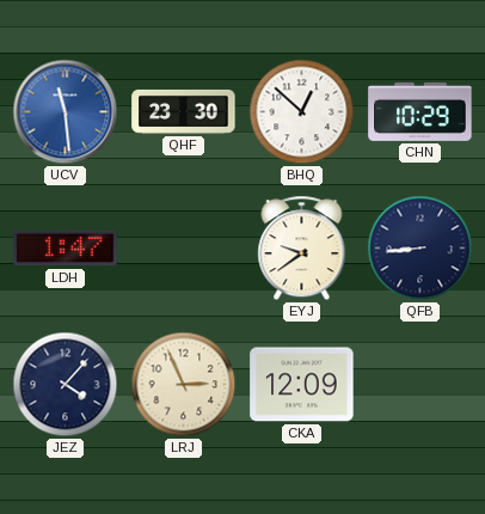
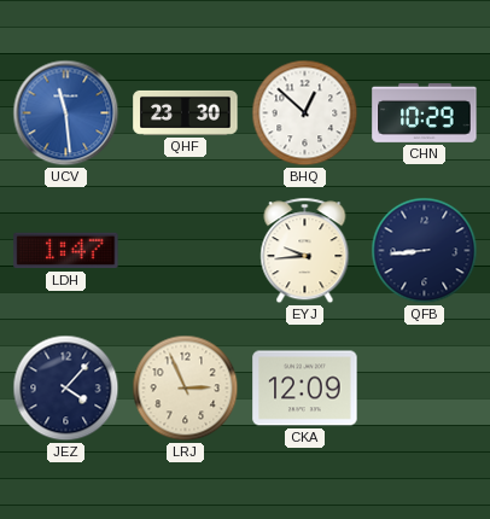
EYJ: 9:39 -> 9:44
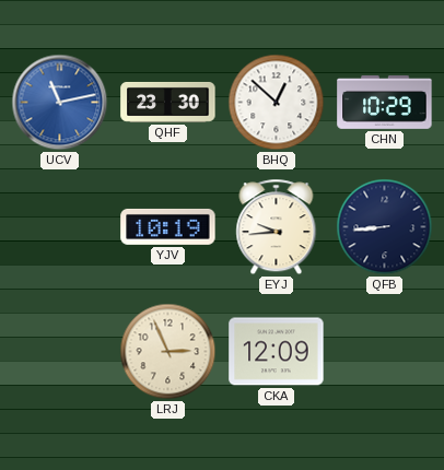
UCV: 11:29 -> 11:13
LDH: 1:47 -> none
YJV: none -> 10:19
JEZ: 4:07 -> none
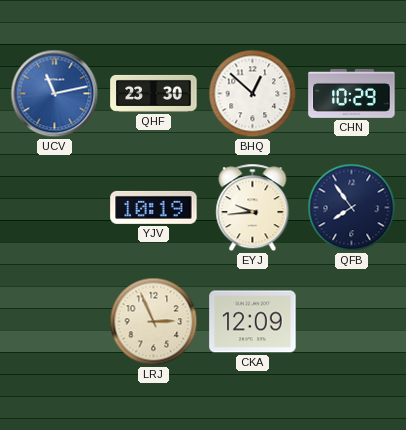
QFB: 8:44 -> 7:54
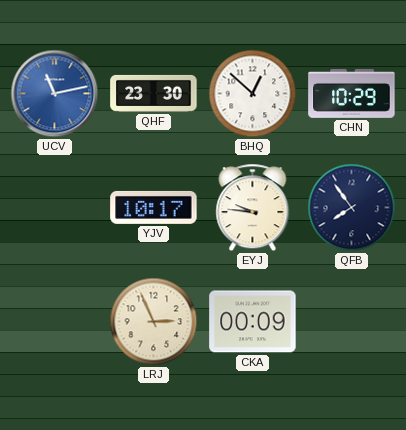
YJV: 10:19 -> 10:17
EYJ: 9:44 -> 9:46
CKA: 12:09 -> 00:09
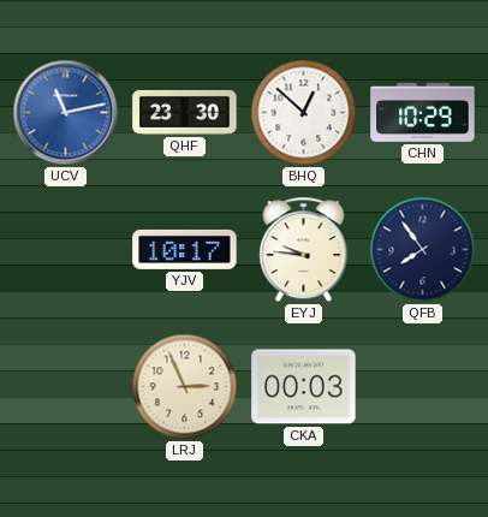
CKA: 00:09 -> 00:03
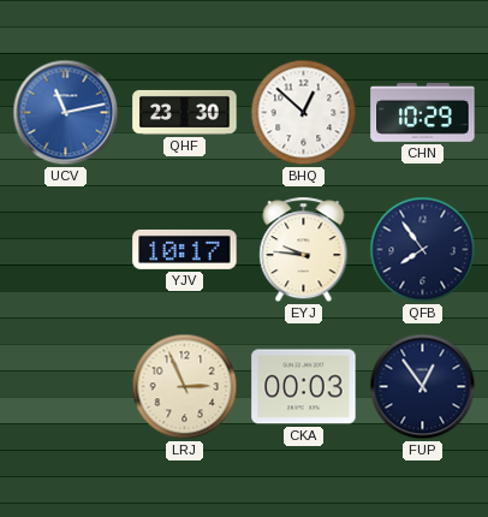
FUP: none -> 12:54
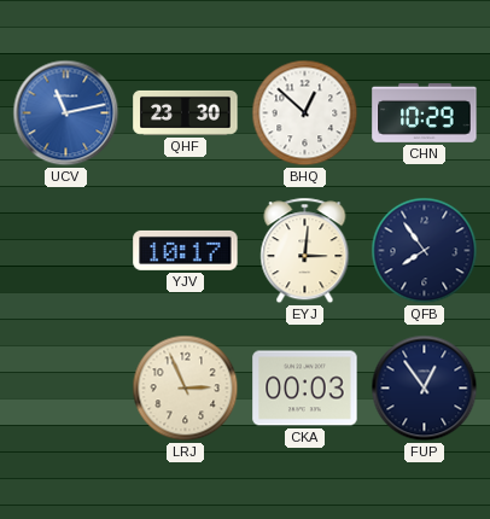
EYJ: 9:46 -> 3:01
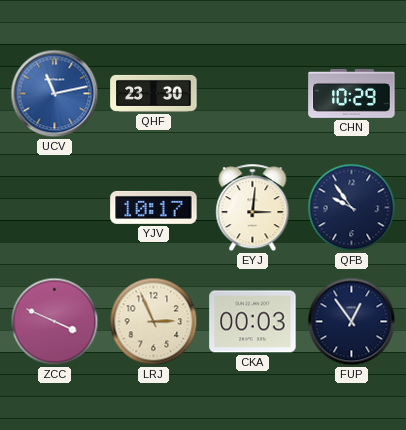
BHQ: 12:52 -> none
QFB: 7:54 -> 9:54
ZCC: none -> 3:49
